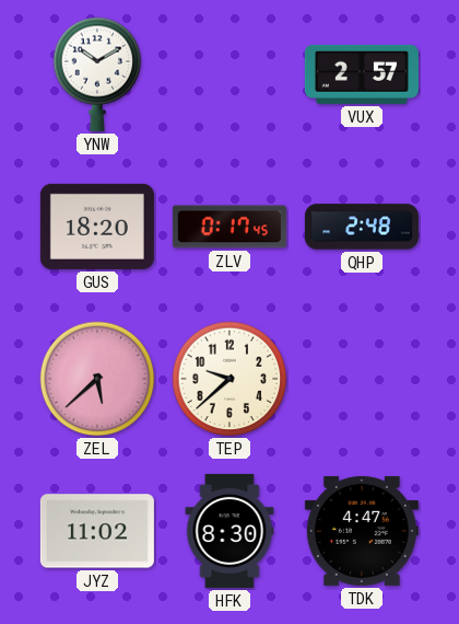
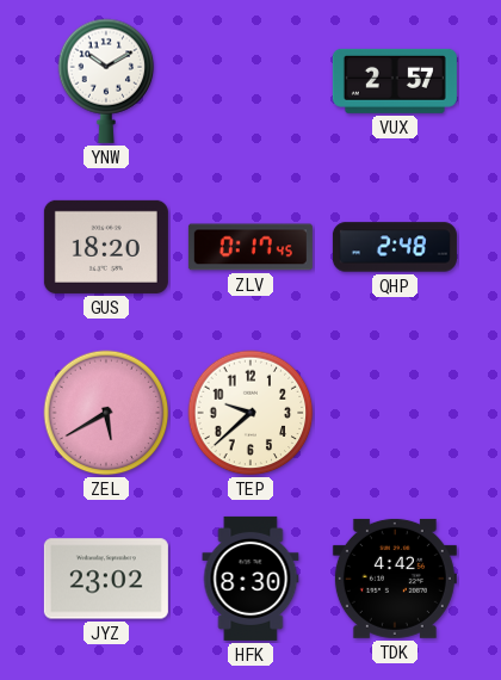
ZEL: 5:38 -> 5:40
JYZ: 11:02 -> 23:02
TDK: 4:47 -> 4:42
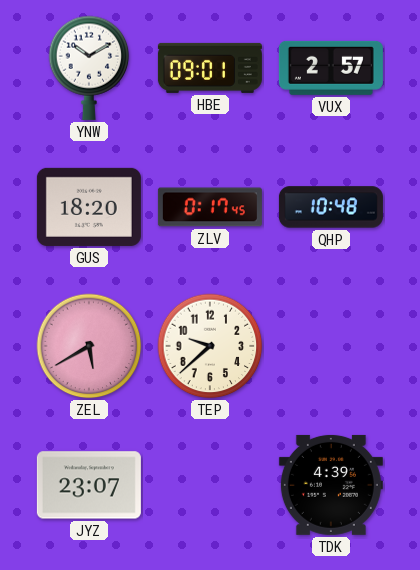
HBE: none -> 09:01
QHP: 2:48 -> 10:48
JYZ: 23:02 -> 23:07
HFK: 8:30 -> none
TDK: 4:42 -> 4:39
